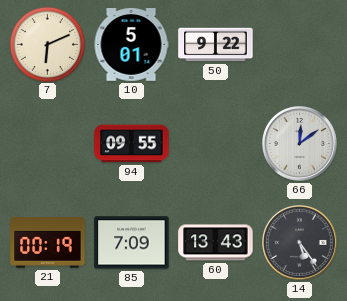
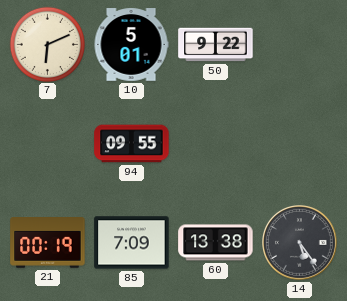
66: 12:09 -> none
60: 13:43 -> 13:38
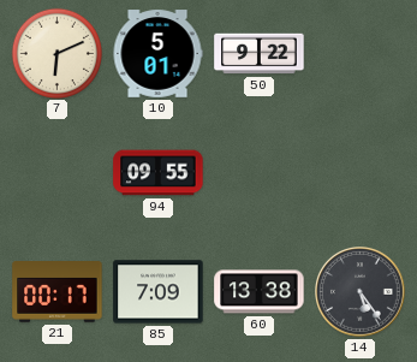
21: 00:19 -> 00:17
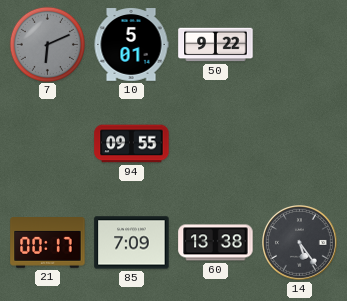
7 dial: cream -> grey
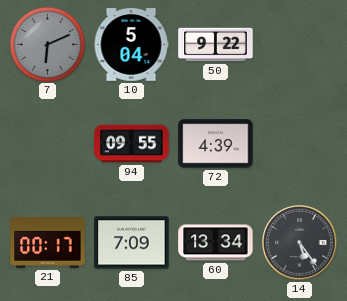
10: 5:01 -> 5:04
72: none -> 4:39
60: 13:38 -> 13:34
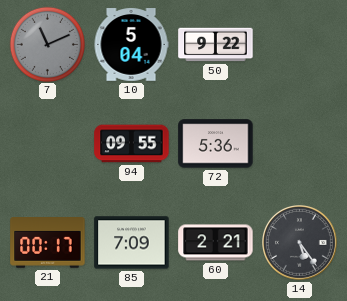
7: 6:11 -> 11:11
72: 4:39 -> 5:36
60: 13:34 -> 2:21
